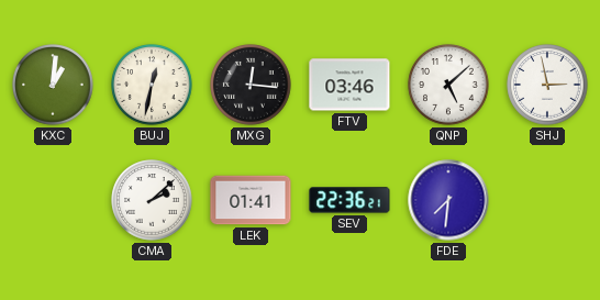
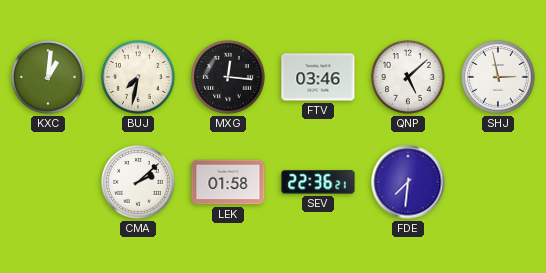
BUJ: 12:32 -> 7:32
LEK: 01:41 -> 01:58
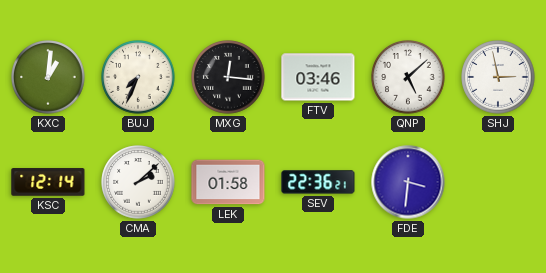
BUJ: 7:32 -> 7:34
KSC: none -> 12:14
FDE: 7:31 -> 3:31
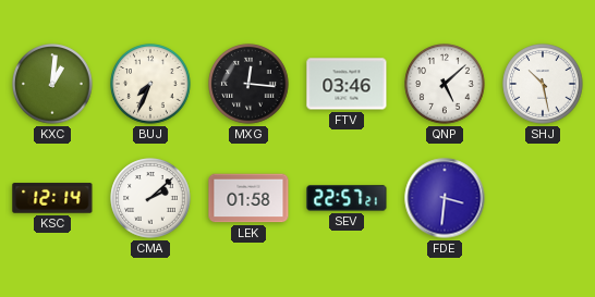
SHJ: 2:58 -> 10:28
SEV: 22:36 -> 22:57
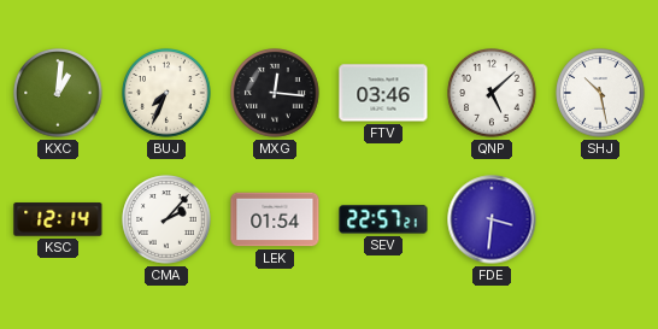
CMA: 2:08 -> 2:07
LEK: 01:58 -> 01:54
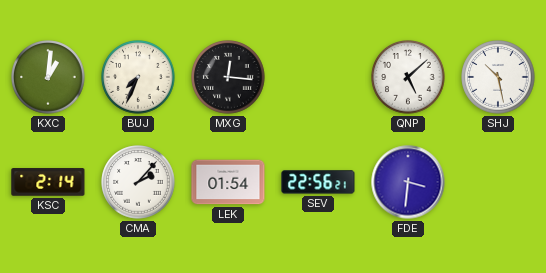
FTV: 03:46 -> none
KSC: 12:14 -> 2:14
SEV: 22:57 -> 22:56
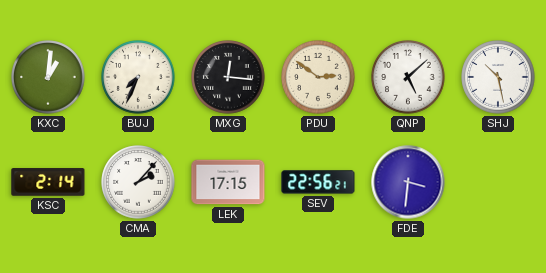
PDU: none -> 2:51
LEK: 01:54 -> 17:15
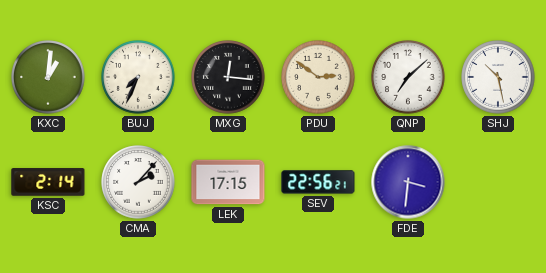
QNP: 5:08 -> 7:08
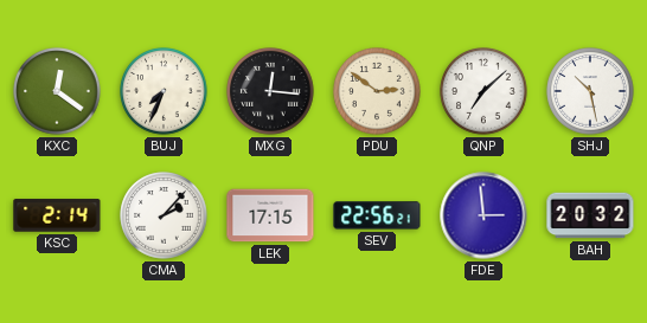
KXC: 1:01 -> 12:21
FDE: 3:31 -> 2:59
BAH: none -> 20:32
